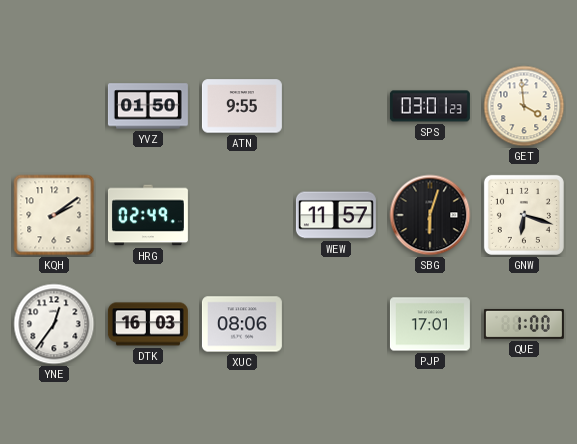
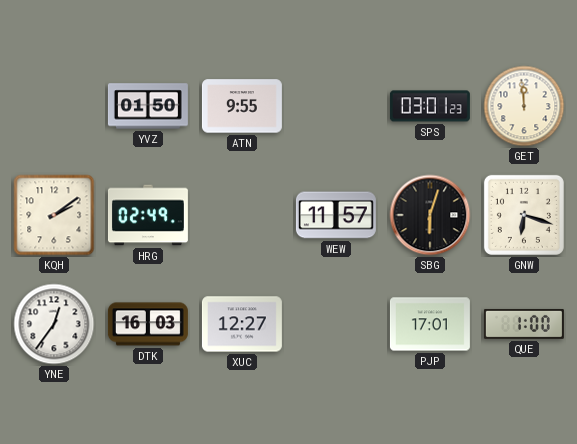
GET: 3:59 -> 11:59
XUC: 08:06 -> 12:27
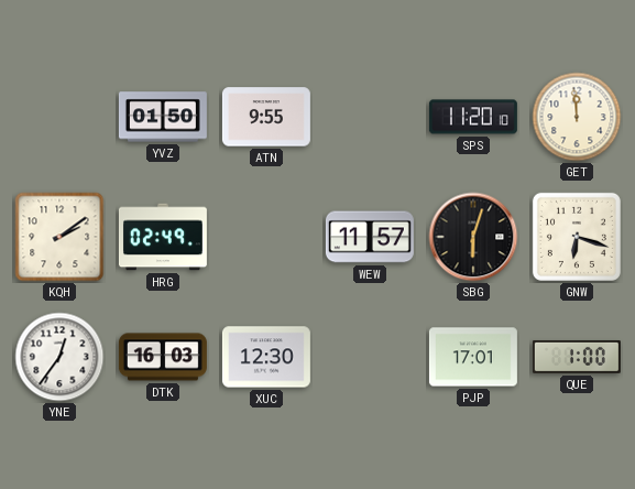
SPS: 03:01 -> 11:20
XUC: 12:27 -> 12:30
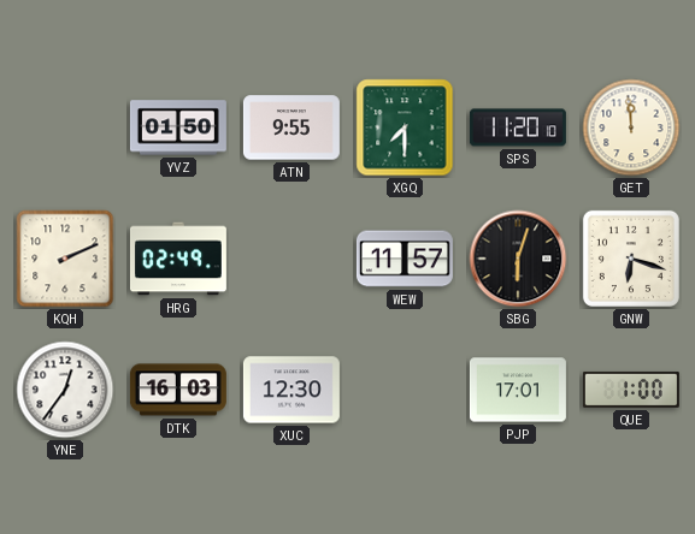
XGQ: none -> 7:30
KQH: 2:09 -> 2:11
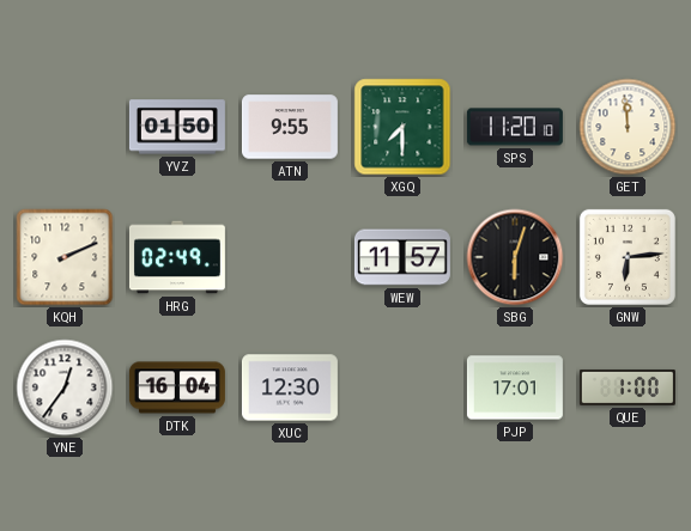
GNW: 6:18 -> 6:14
DTK: 16:03 -> 16:04
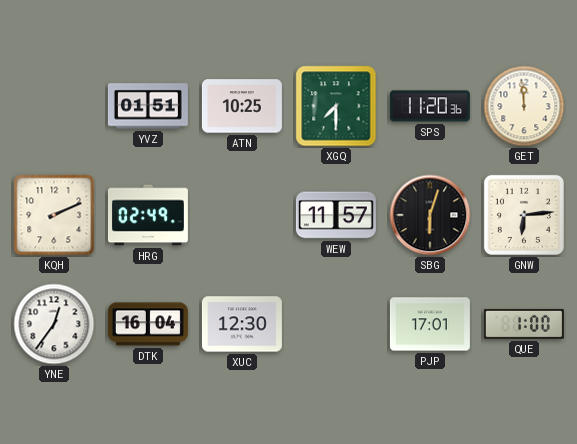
YVZ: 01:50 -> 01:51
ATN: 9:55 -> 10:25
SPS: 11:20:10 -> 11:20:36
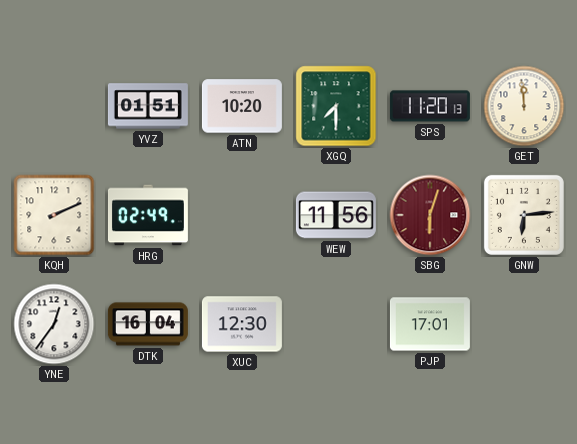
ATN: 10:25 -> 10:20
SPS: 11:20:36 -> 11:20:13
WEW: 11:57 -> 11:56
SBG dial: black -> burgundy
QUE: 1:00 -> none
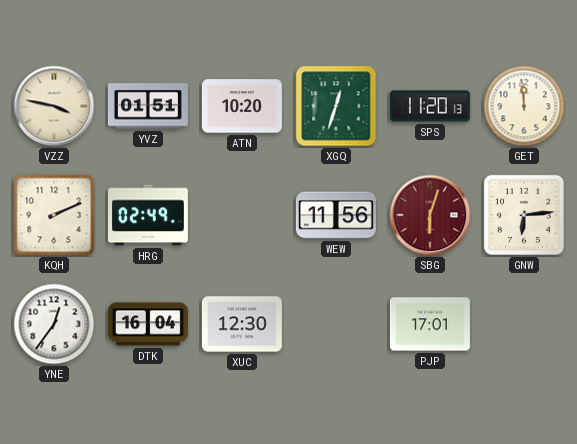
VZZ: none -> 3:47
XGQ: 7:30 -> 12:33
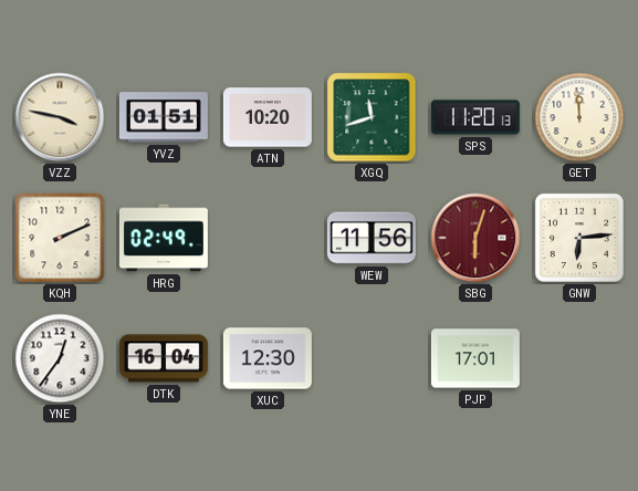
XGQ: 12:33 -> 11:42
